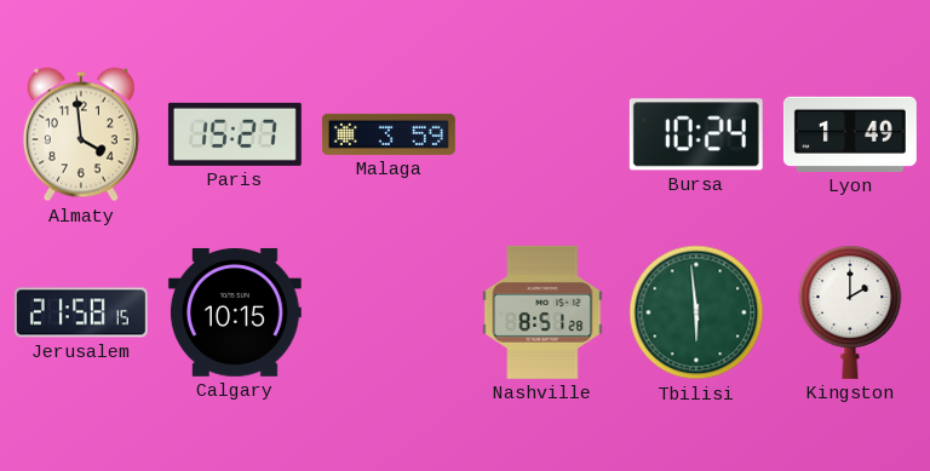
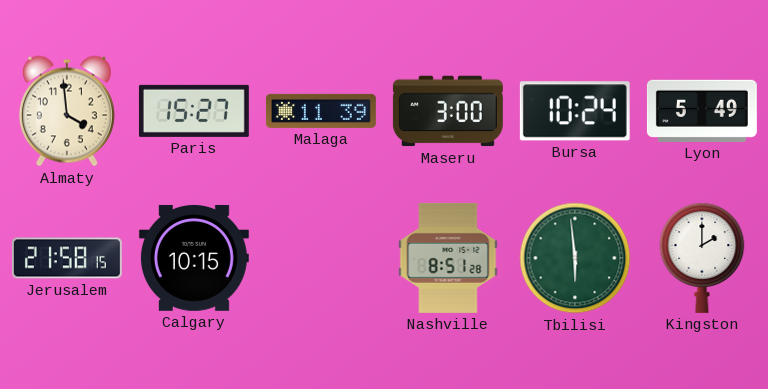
Malaga: 3:59 -> 11:39
Maseru: none -> 3:00
Lyon: 1:49 -> 5:49
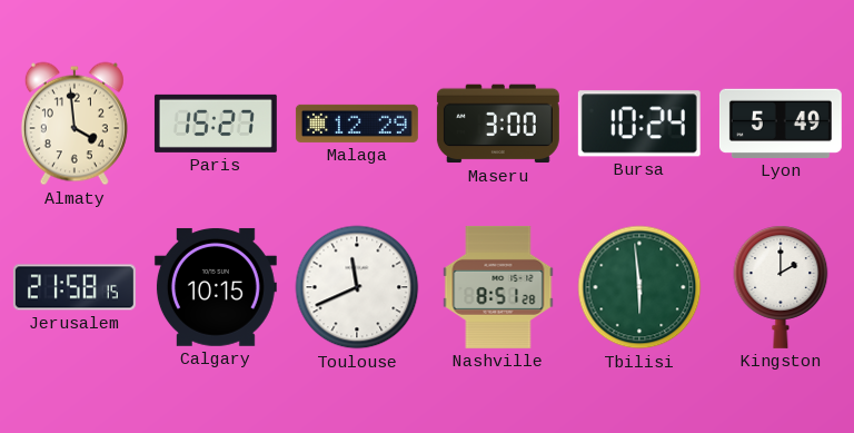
Malaga: 11:39 -> 12:29
Toulouse: none -> 11:41
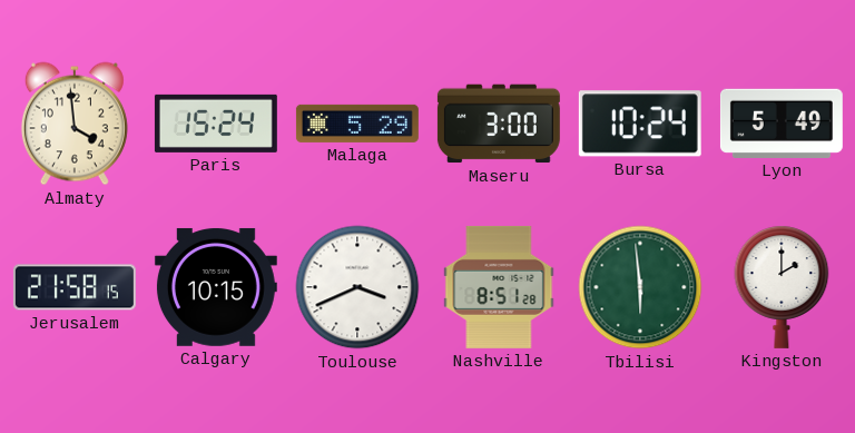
Paris: 15:27 -> 15:24
Malaga: 12:29 -> 5:29
Toulouse: 11:41 -> 3:41
